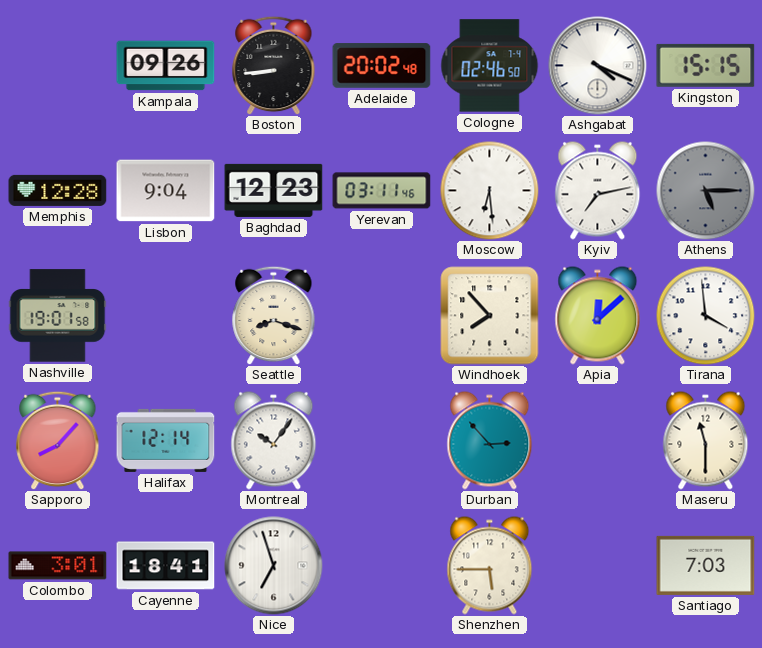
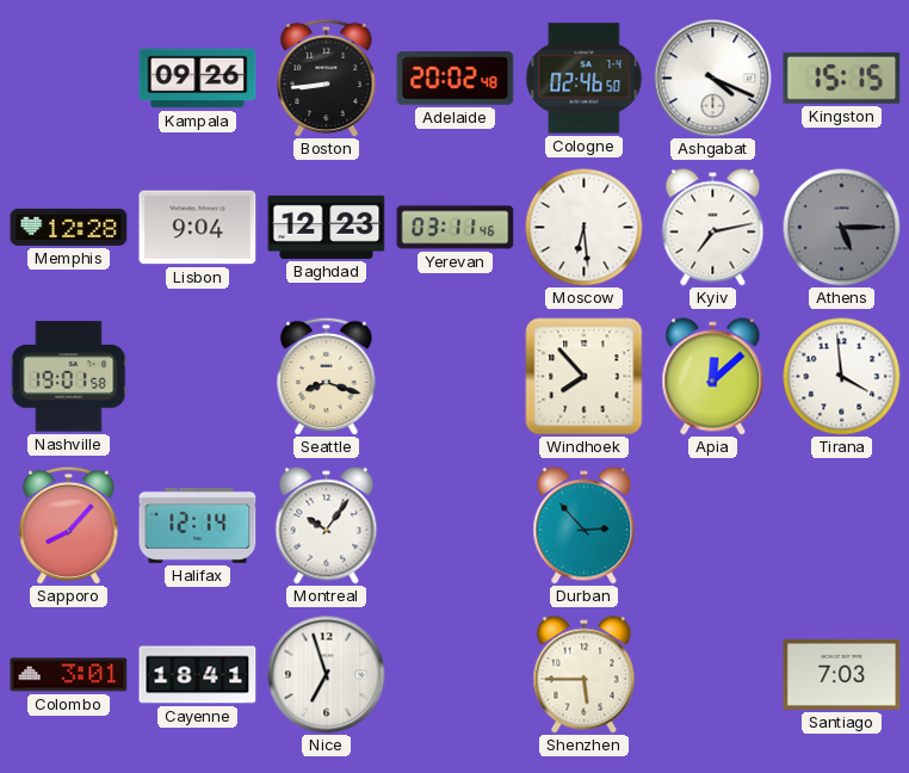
Maseru: 11:30 -> none
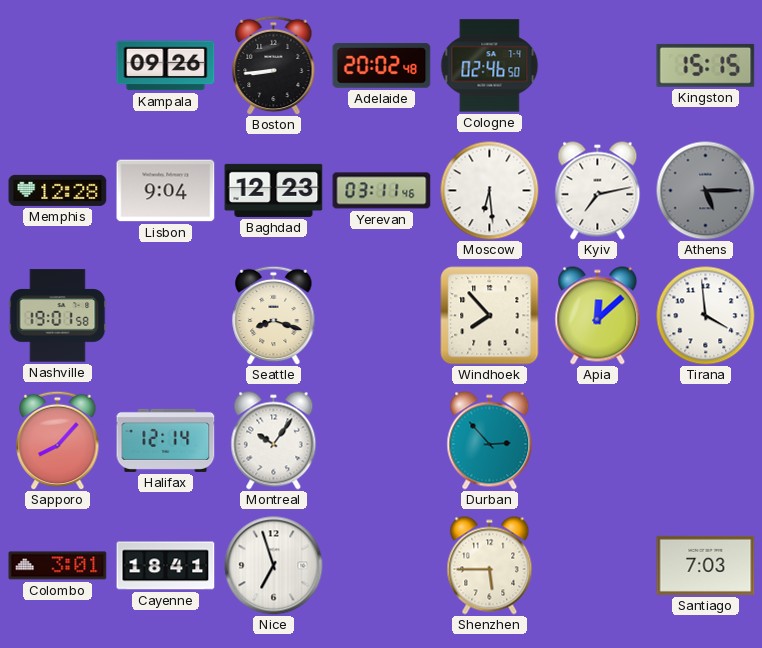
Ashgabat: 4:19 -> none
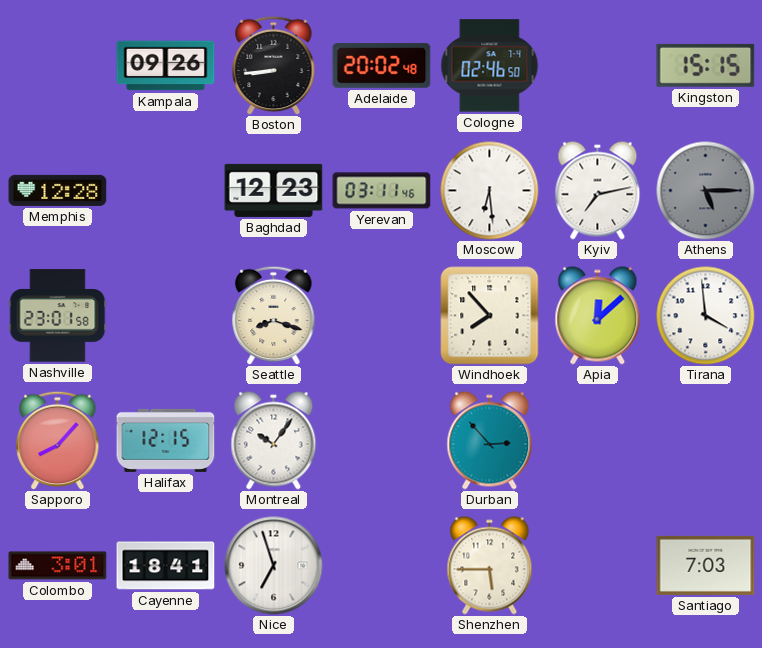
Lisbon: 9:04 -> none
Nashville: 19:01 -> 23:01
Halifax: 12:14 -> 12:15
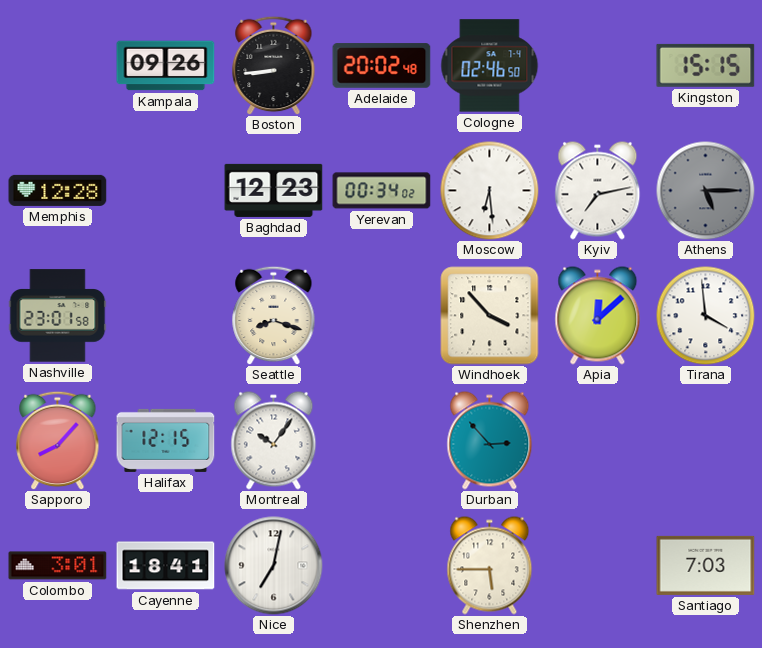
Yerevan: 03:11 -> 00:34
Windhoek: 7:53 -> 3:53
Nice: 6:57 -> 7:02
